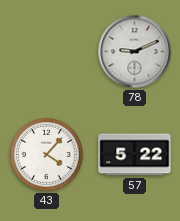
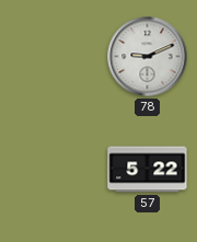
43: 4:07 -> none
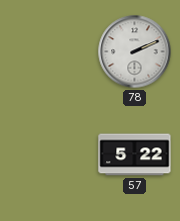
78: 9:11 -> 2:11
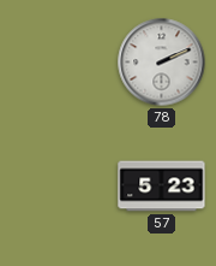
57: 5:22 -> 5:23
